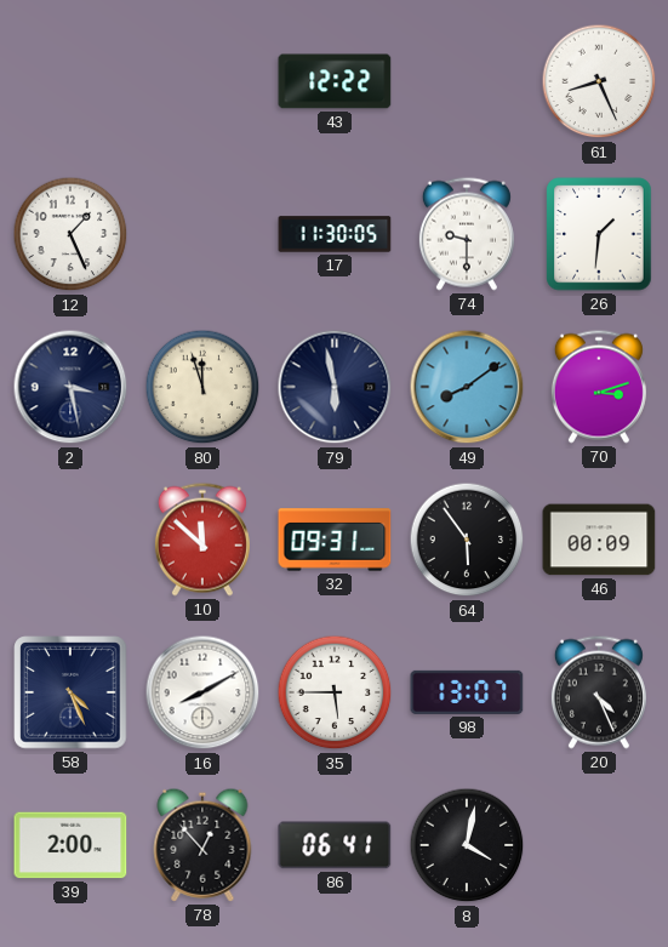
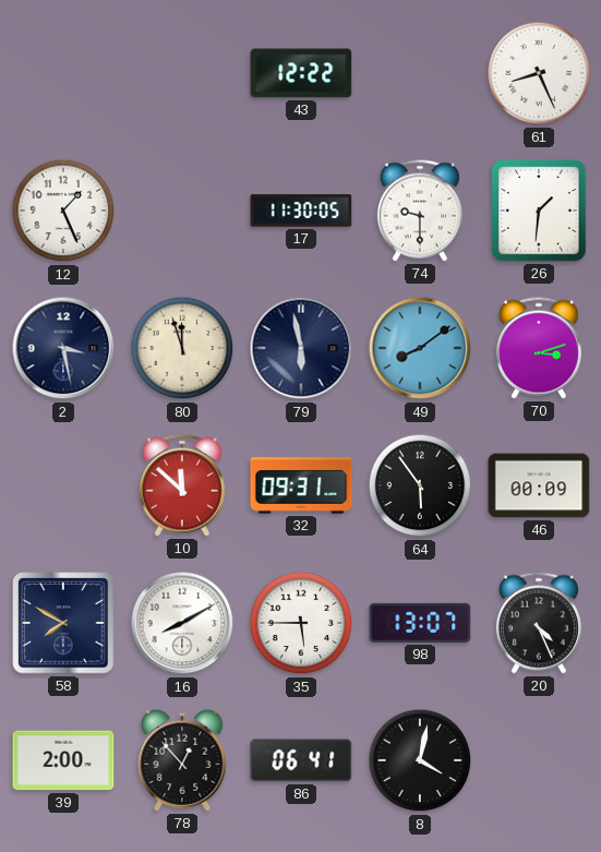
58: 4:26 -> 7:50
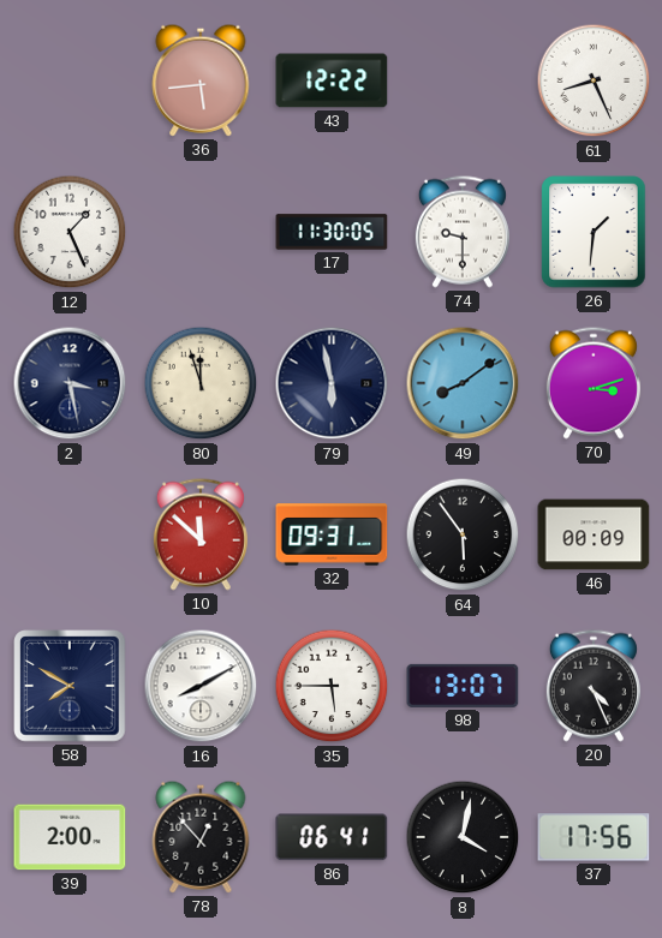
36: none -> 5:44
37: none -> 17:56
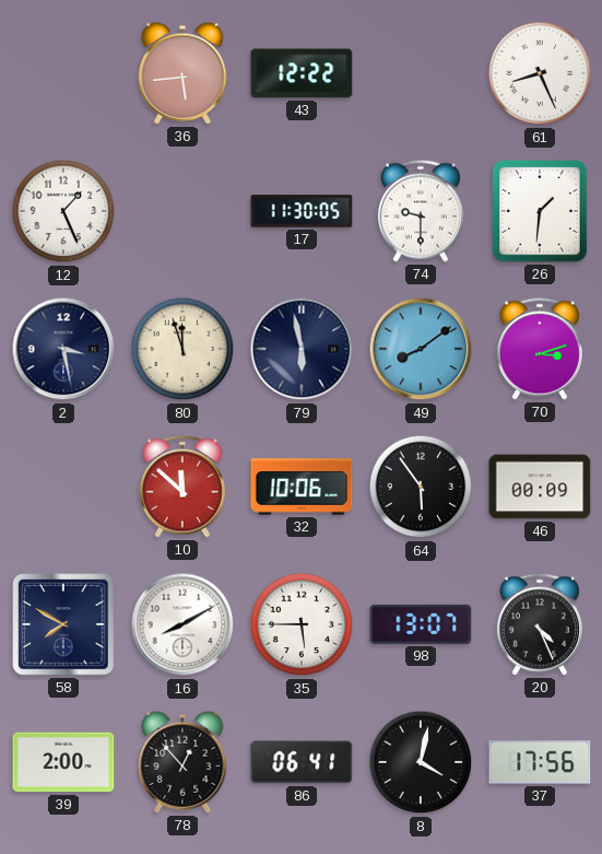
32: 09:31 -> 10:06
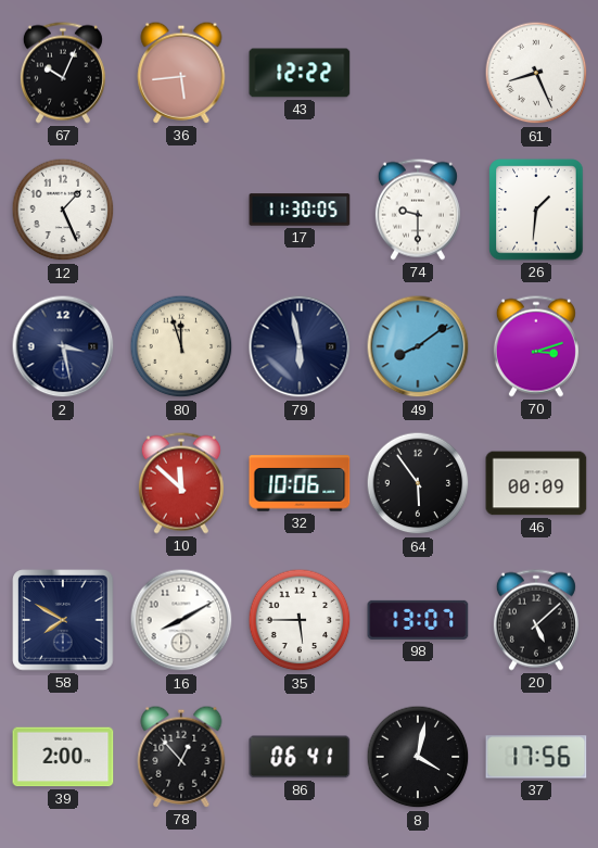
67: none -> 10:04
20: 4:26 -> 5:08
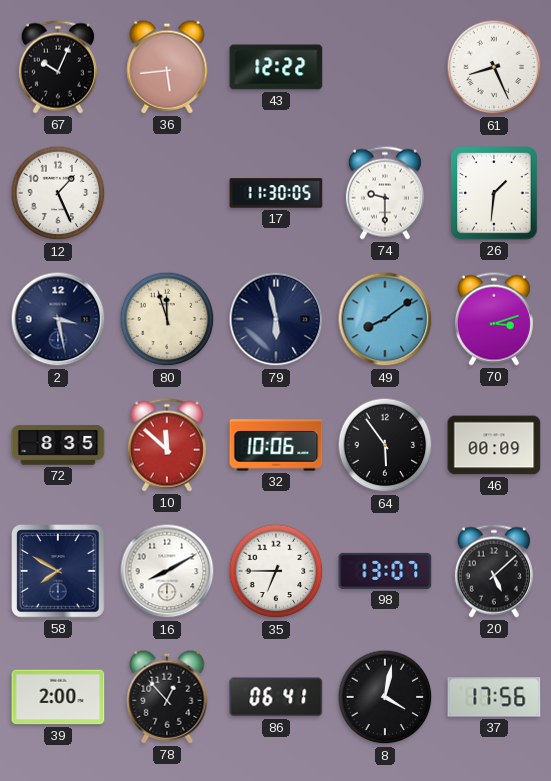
72: none -> 8:35
35: 5:45 -> 6:45
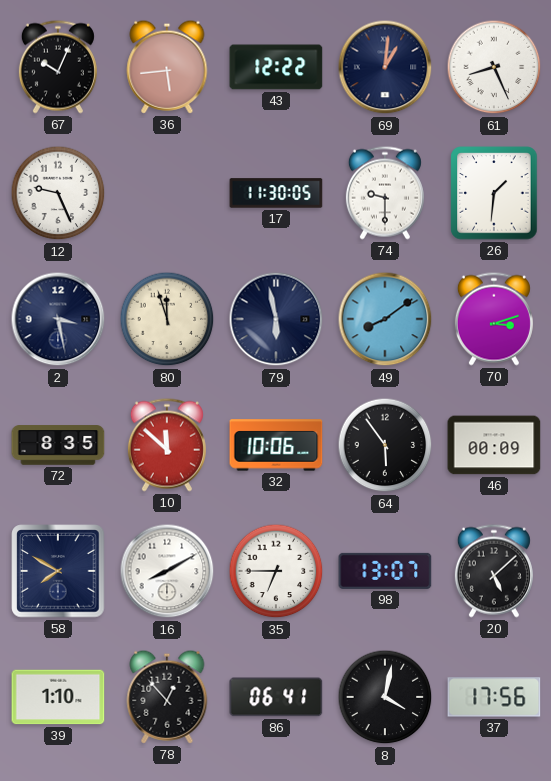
69: none -> 1:01
12: 1:26 -> 9:26
39: 2:00 -> 1:10
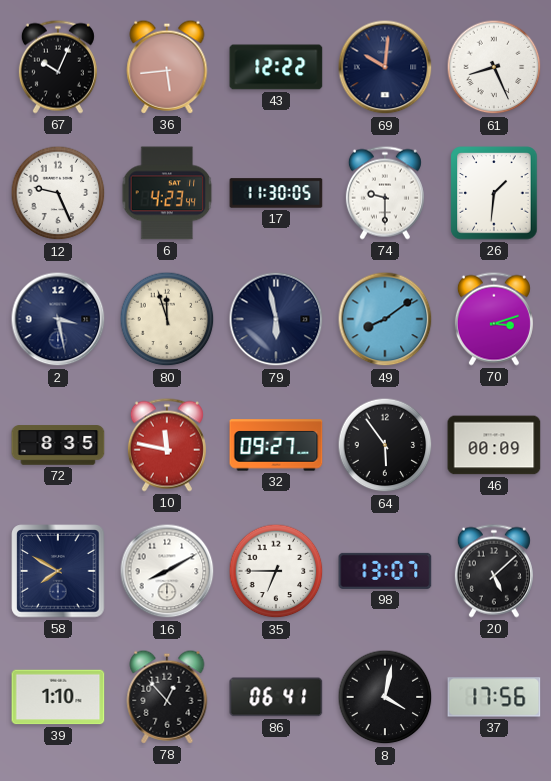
69: 1:01 -> 10:01
6: none -> 4:23
10: 11:52 -> 11:47
32: 10:06 -> 09:27
